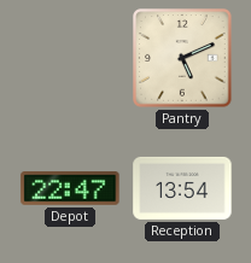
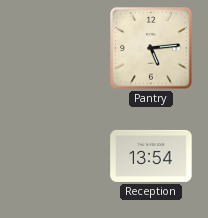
Pantry: 5:11 -> 5:14
Depot: 22:47 -> none
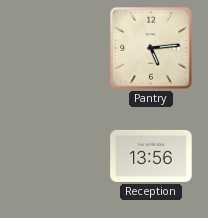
Reception: 13:54 -> 13:56
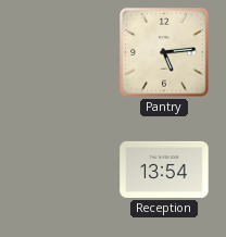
Reception: 13:56 -> 13:54
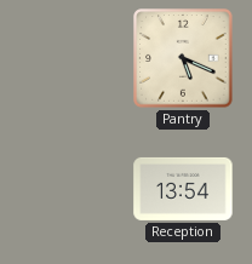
Pantry: 5:14 -> 5:19
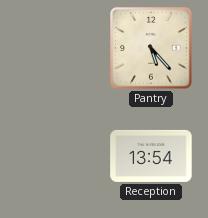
Pantry: 5:19 -> 5:23
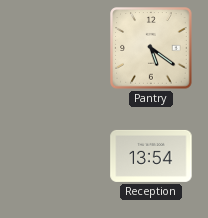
Pantry: 5:23 -> 5:21
